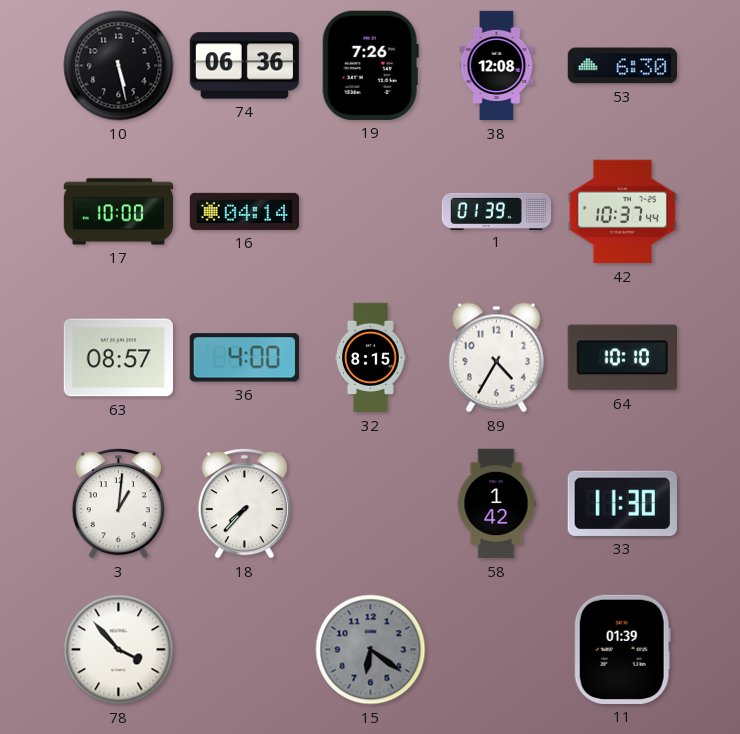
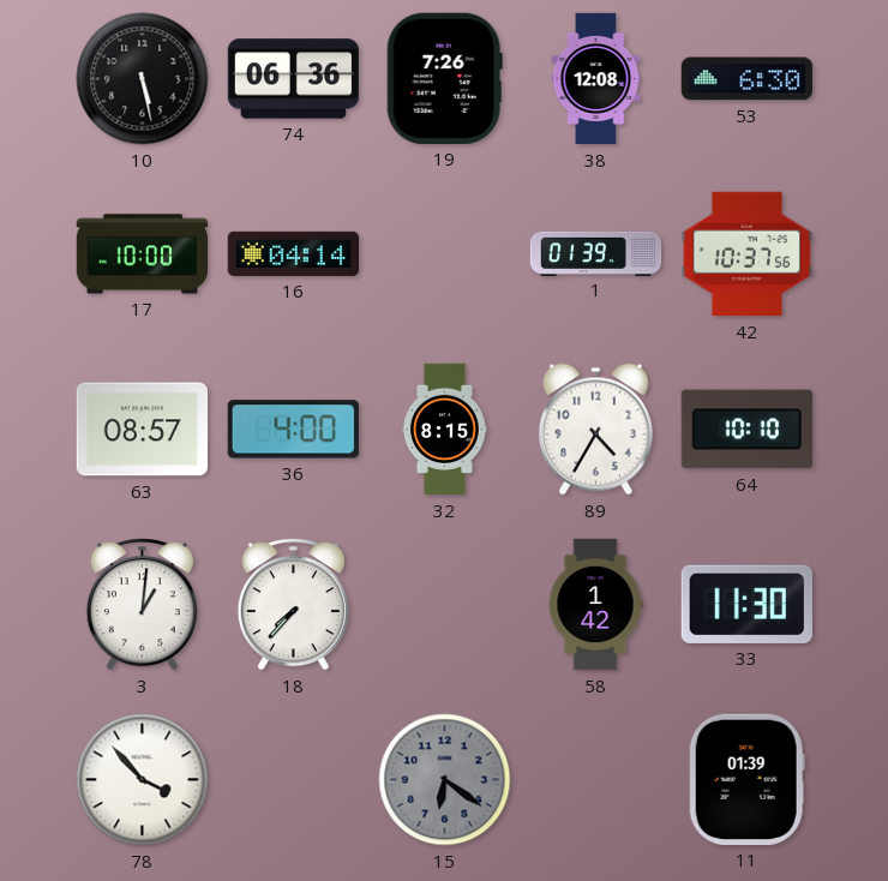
42: 10:37:44 -> 10:37:56
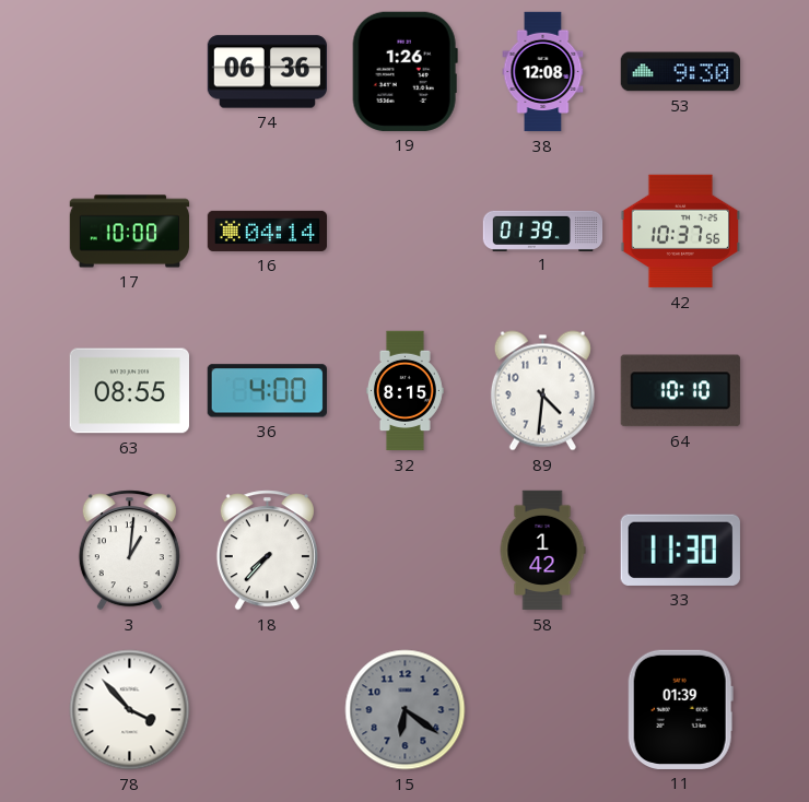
10: 5:28 -> none
19: 7:26 -> 1:26
53: 6:30 -> 9:30
63: 08:57 -> 08:55
89: 4:35 -> 4:31
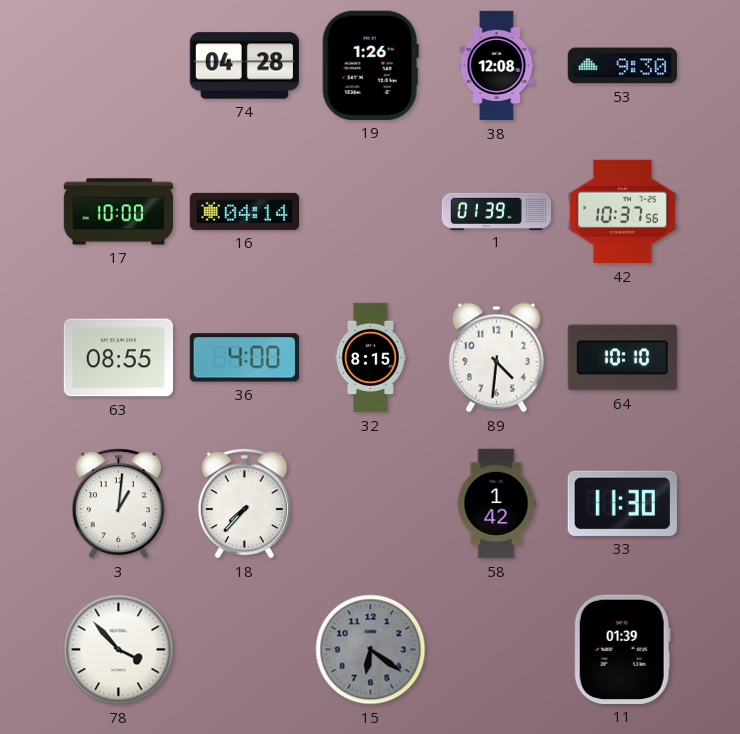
74: 06:36 -> 04:28
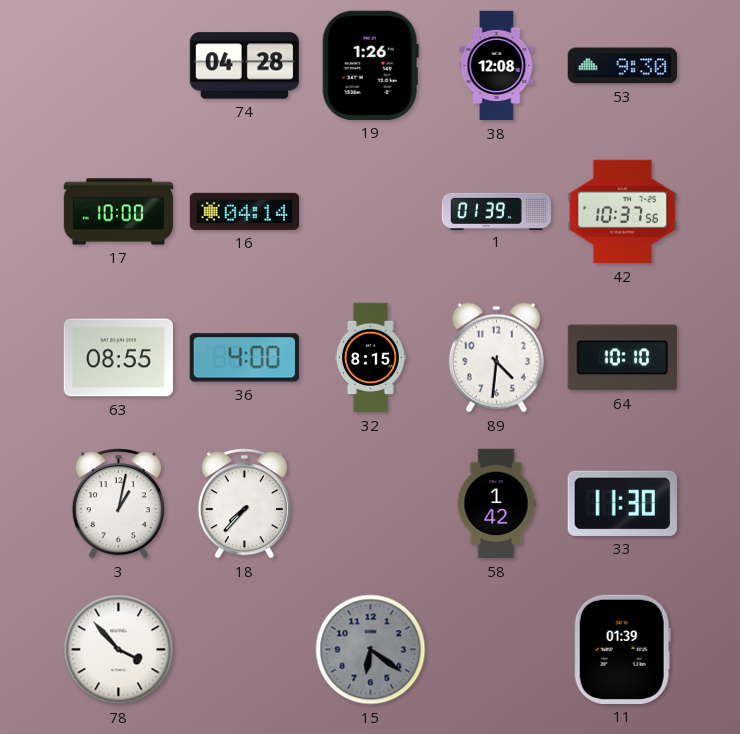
3: 1:01 -> 1:02
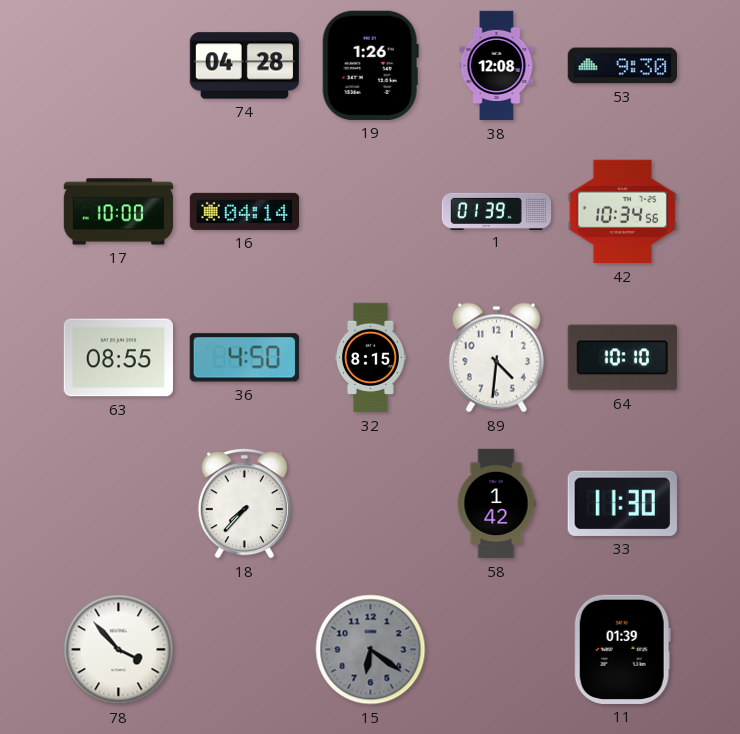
42: 10:37 -> 10:34
36: 4:00 -> 4:50
3: 1:02 -> none
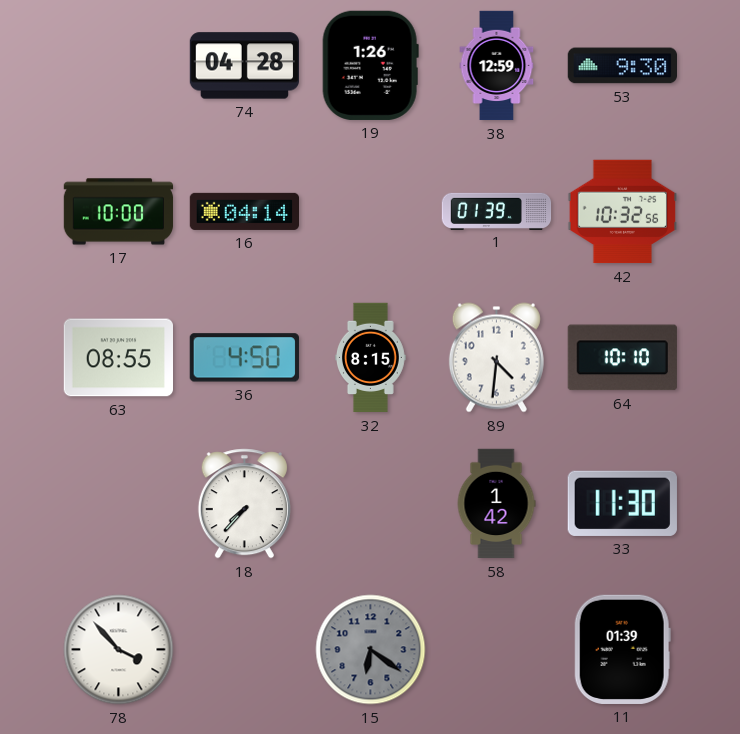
38: 12:08 -> 12:59
42: 10:34 -> 10:32
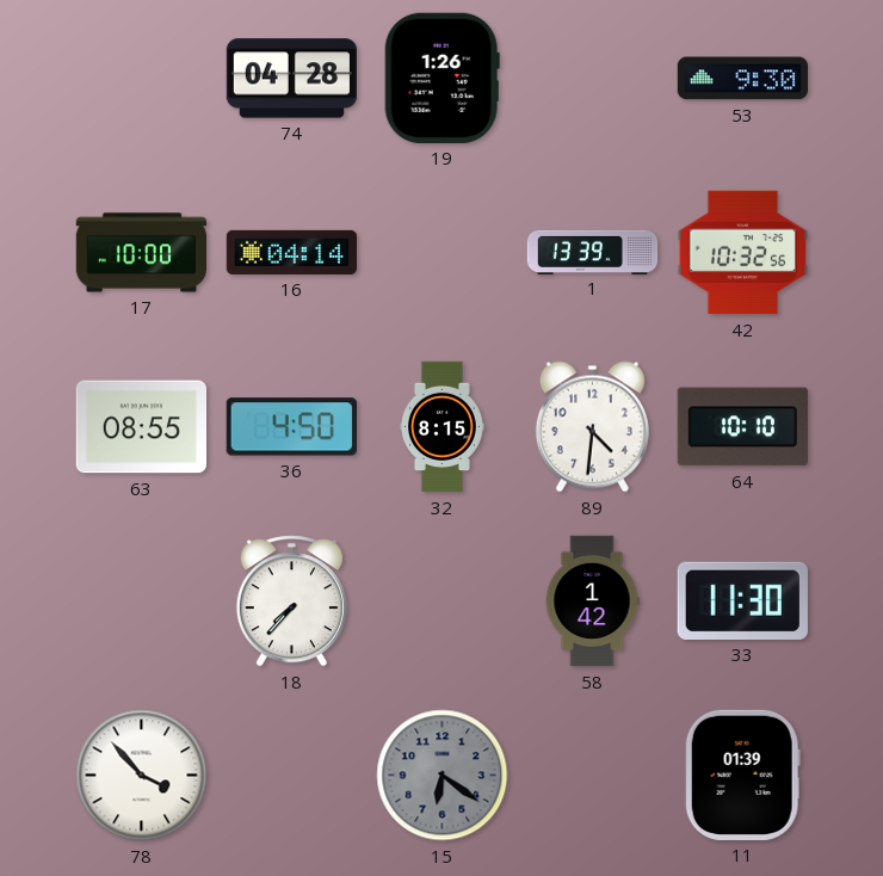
38: 12:59 -> none
1: 01:39 -> 13:39
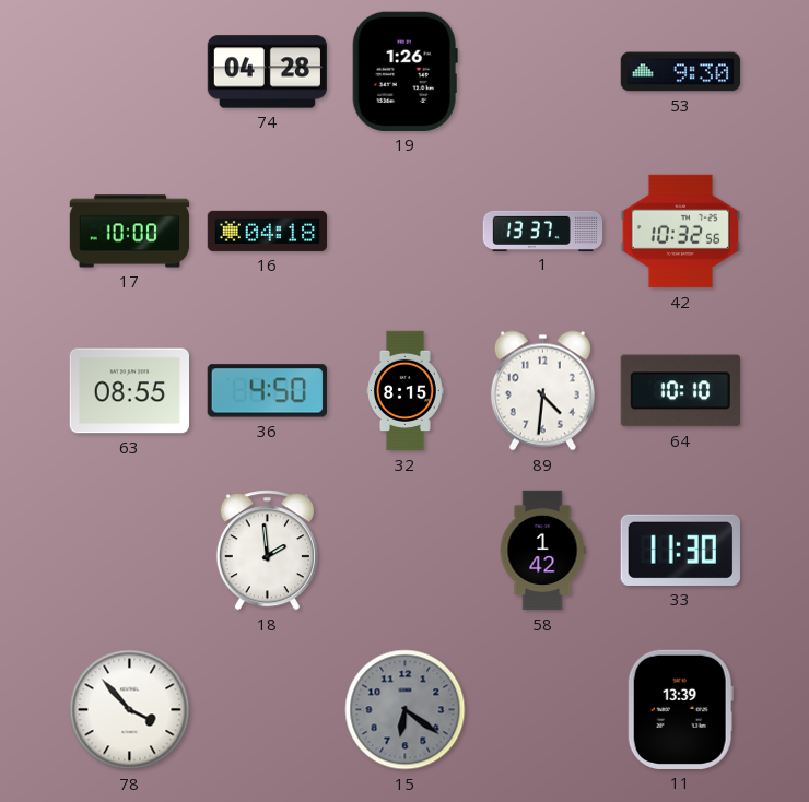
16: 04:14 -> 04:18
1: 13:39 -> 13:37
18: 7:37 -> 1:59
11: 01:39 -> 13:39
